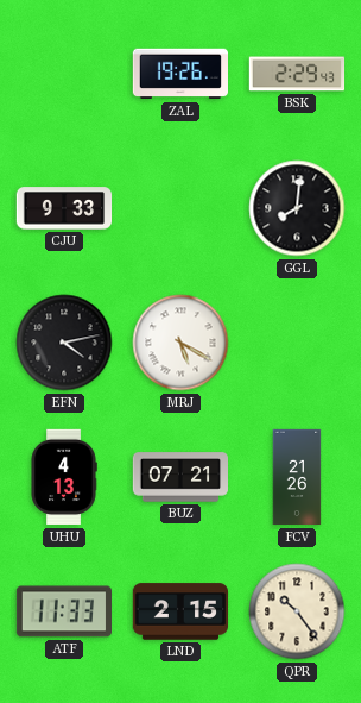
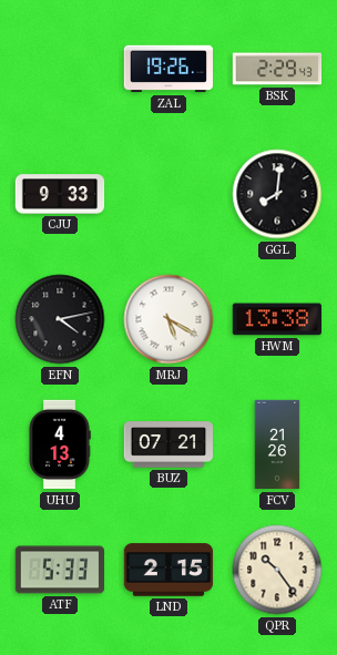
HWM: none -> 13:38
ATF: 11:33 -> 5:33
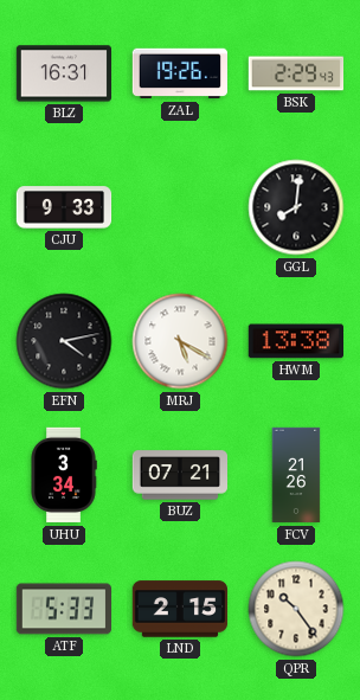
BLZ: none -> 16:31
UHU: 4:13 -> 3:34
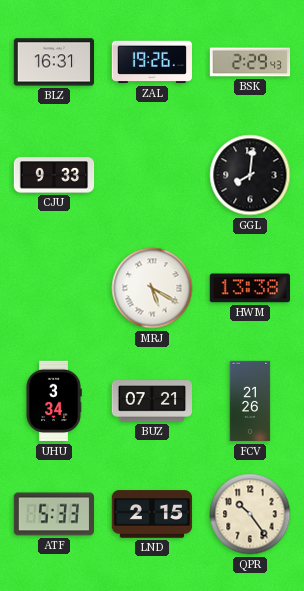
EFN: 4:13 -> none
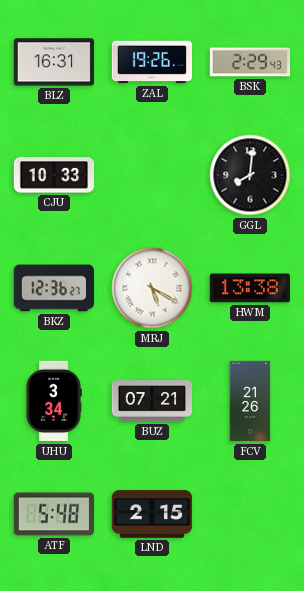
CJU: 9:33 -> 10:33
BKZ: none -> 12:36
ATF: 5:33 -> 5:48
QPR: 10:24 -> none
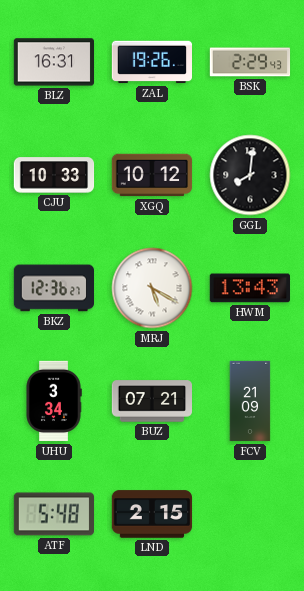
XGQ: none -> 10:12
HWM: 13:38 -> 13:43
FCV: 21:26 -> 21:09
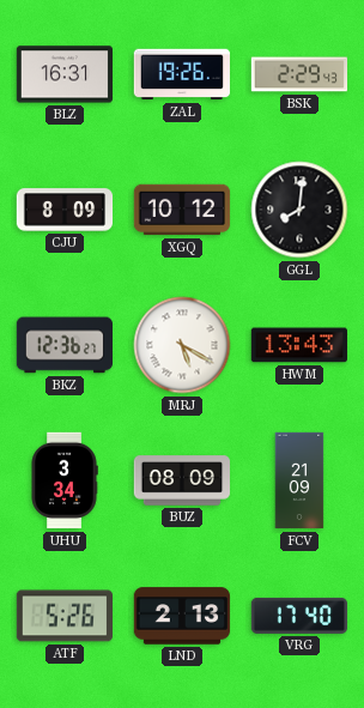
CJU: 10:33 -> 8:09
BUZ: 07:21 -> 08:09
ATF: 5:48 -> 5:26
LND: 2:15 -> 2:13
VRG: none -> 17:40
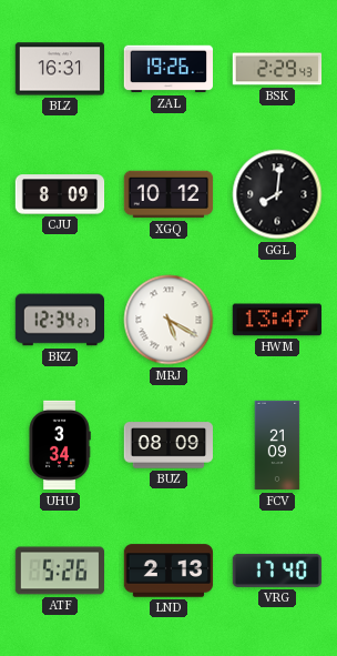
BKZ: 12:36 -> 12:34
HWM: 13:43 -> 13:47
